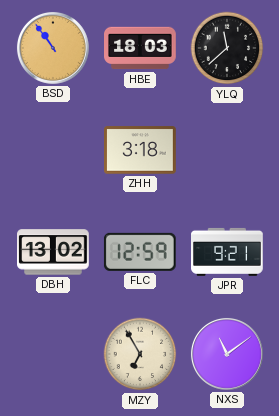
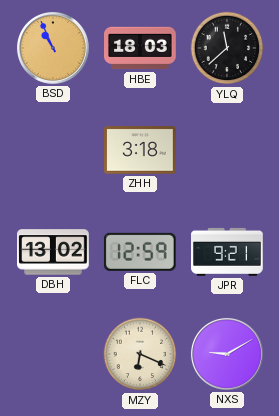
BSD: 10:54 -> 10:56
MZY: 6:55 -> 6:19
NXS: 11:09 -> 9:10
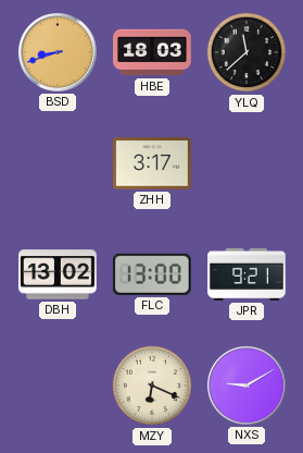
BSD: 10:56 -> 8:42
ZHH: 3:18 -> 3:17
FLC: 12:59 -> 13:00
